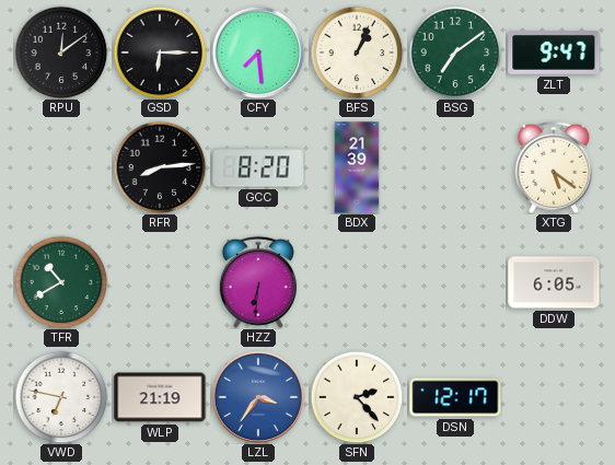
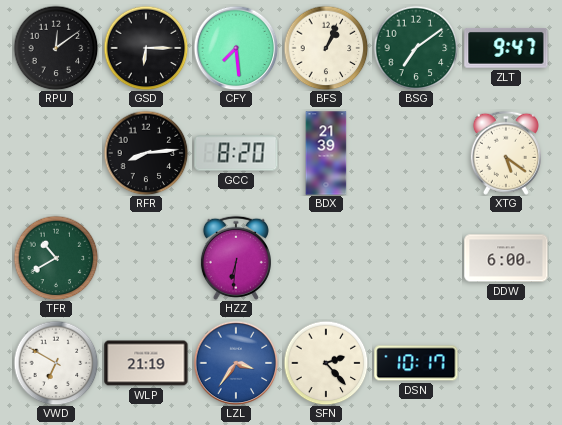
DDW: 6:05 -> 6:00
VWD: 6:47 -> 6:50
DSN: 12:17 -> 10:17
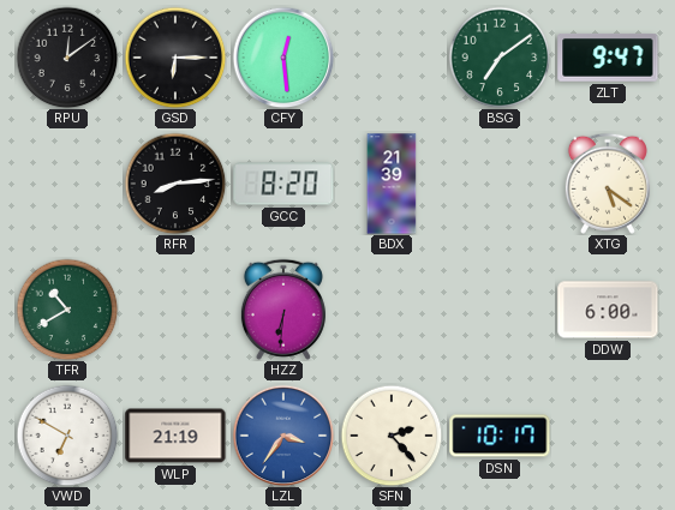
CFY: 7:29 -> 12:29
BFS: 1:04 -> none
